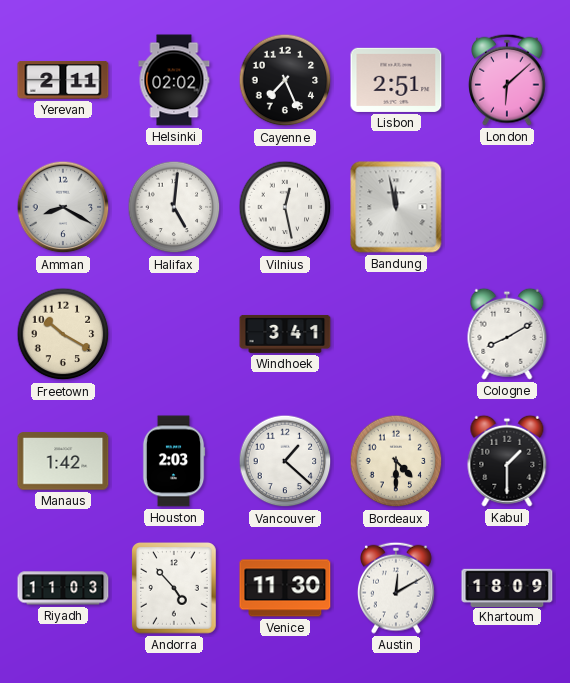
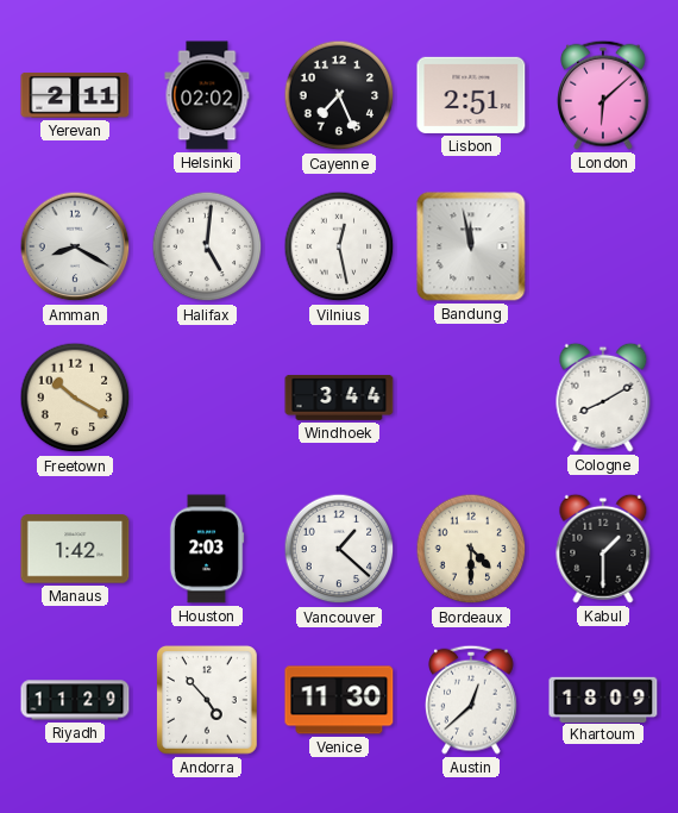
Windhoek: 3:41 -> 3:44
Riyadh: 11:03 -> 11:29
Austin: 12:10 -> 12:38
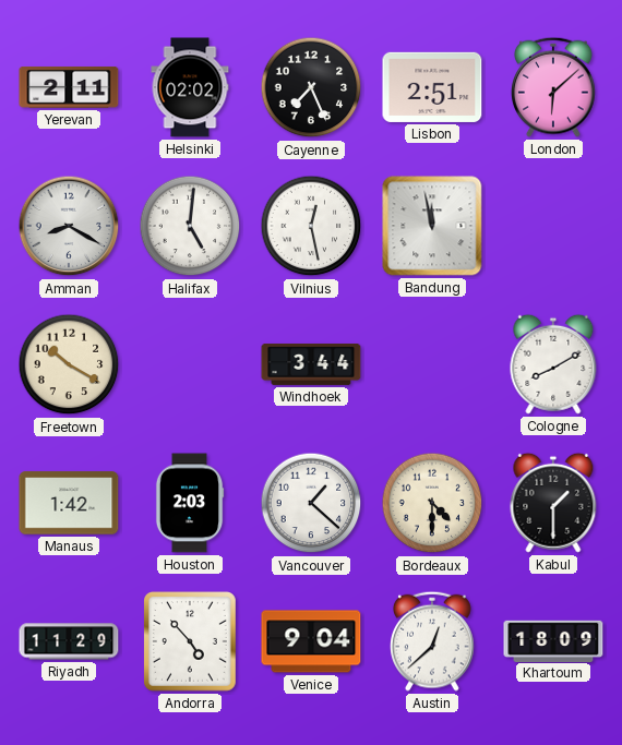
Venice: 11:30 -> 9:04
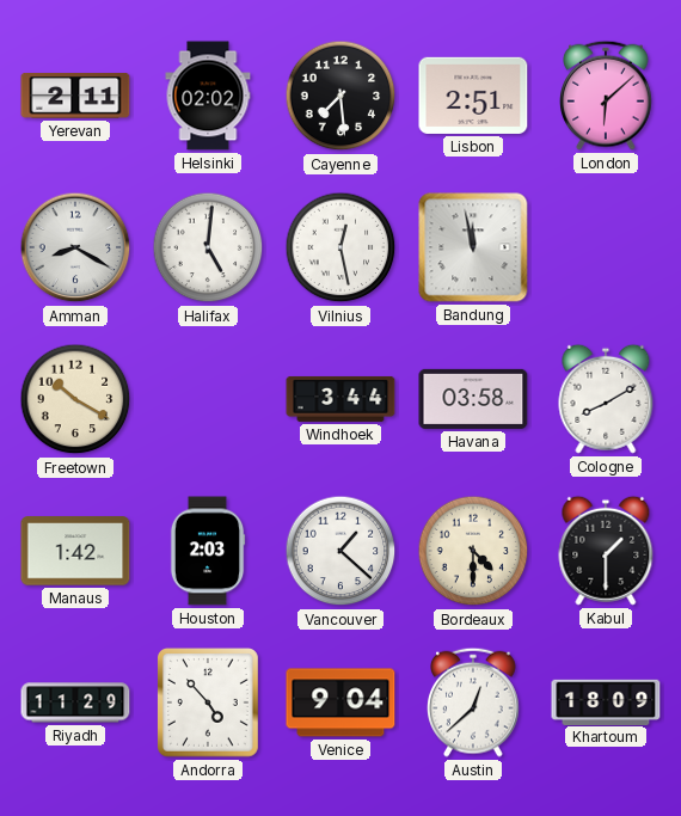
Cayenne: 7:26 -> 7:29
Havana: none -> 03:58
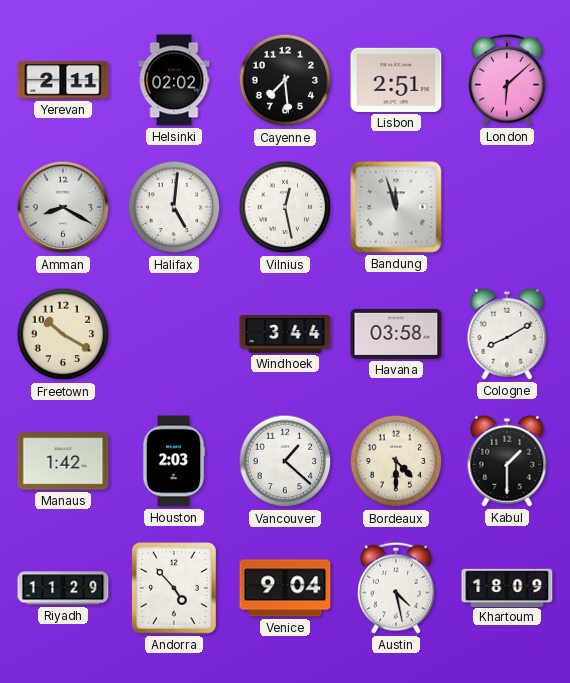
Bandung: 11:58 -> 11:57
Austin: 12:38 -> 4:28
